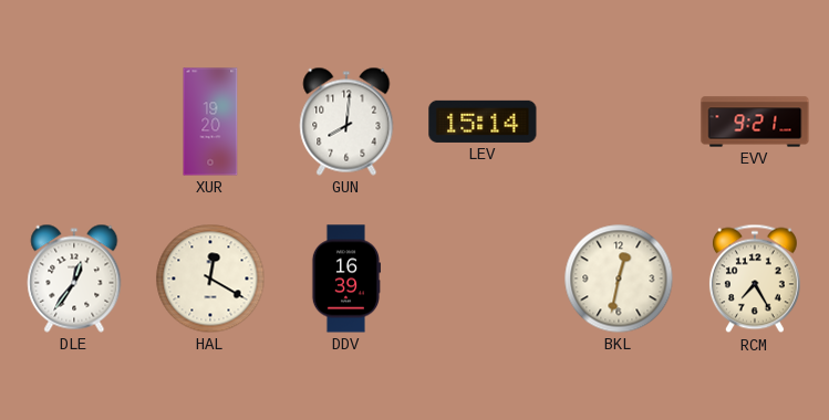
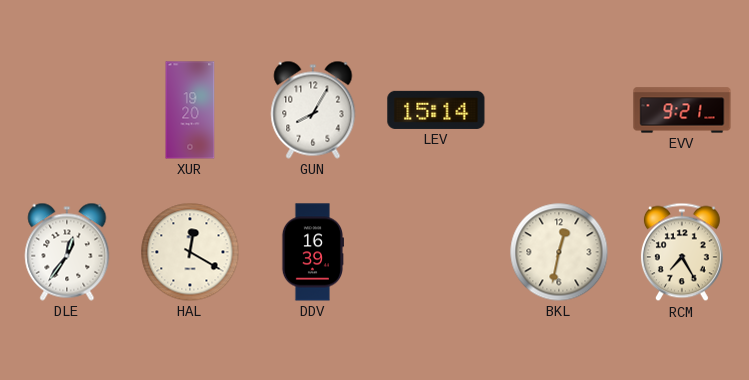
GUN: 8:01 -> 8:05
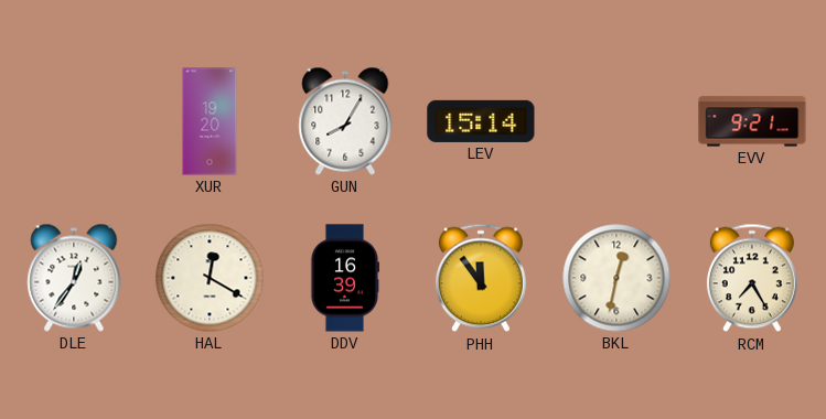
PHH: none -> 11:54
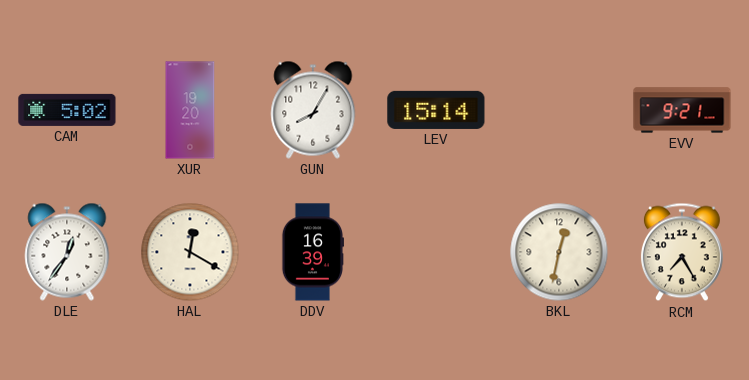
CAM: none -> 5:02
PHH: 11:54 -> none
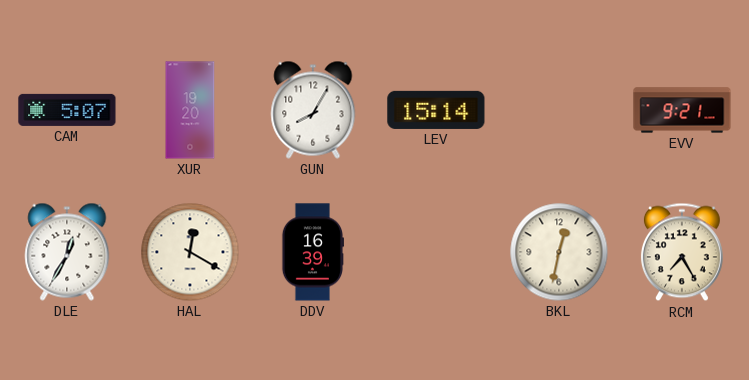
CAM: 5:02 -> 5:07
DLE: 12:36 -> 12:35
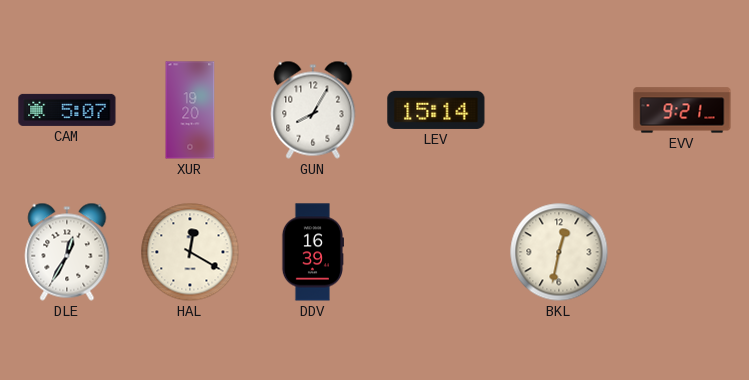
RCM: 7:25 -> none
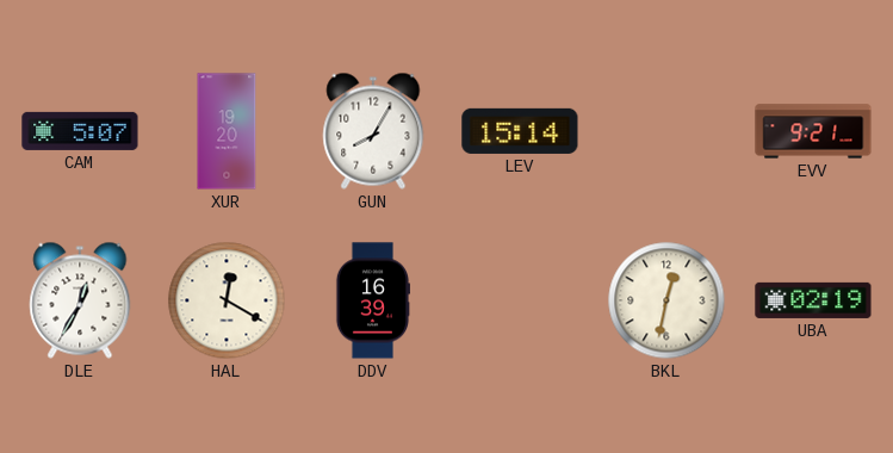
UBA: none -> 02:19
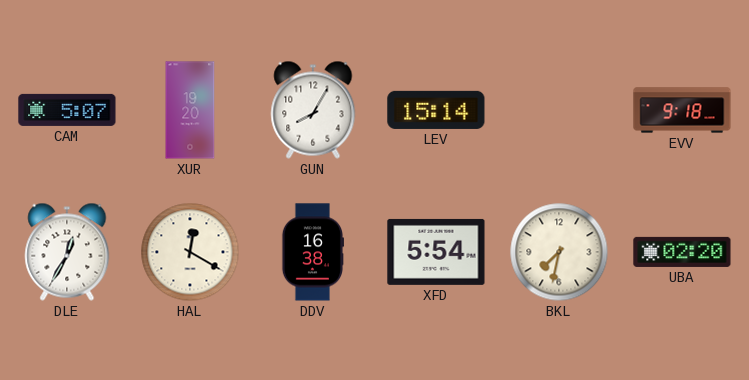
EVV: 9:21 -> 9:18
DDV: 16:39 -> 16:38
XFD: none -> 5:54
BKL: 12:32 -> 7:32
UBA: 02:19 -> 02:20
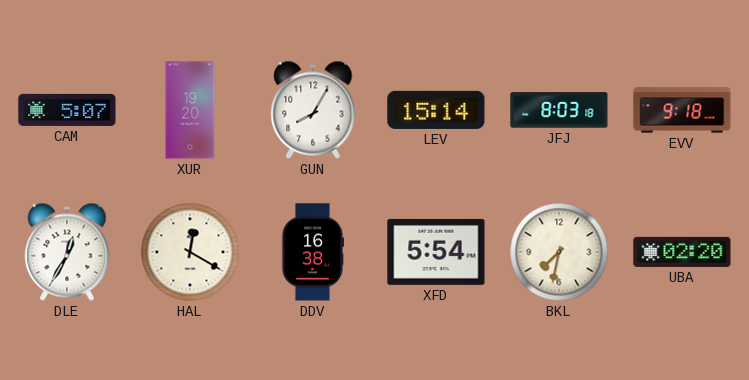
JFJ: none -> 8:03
